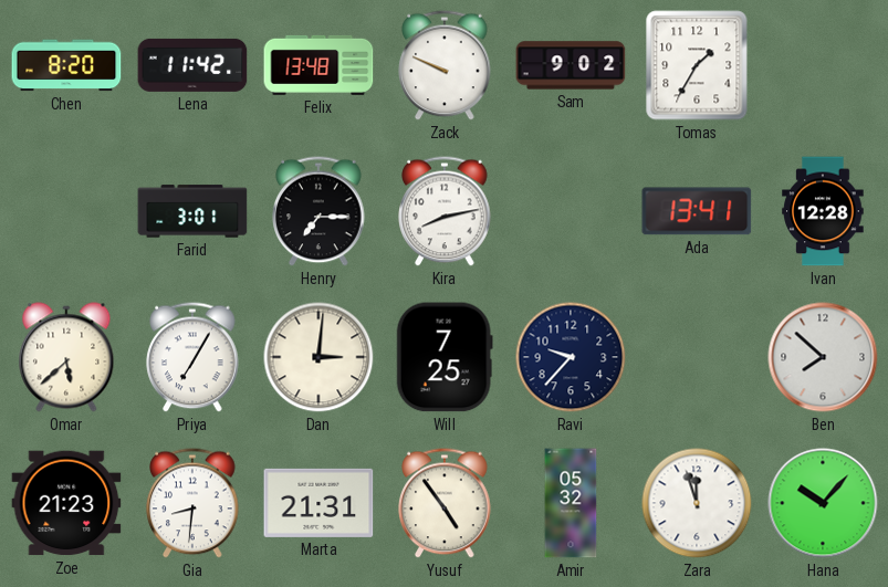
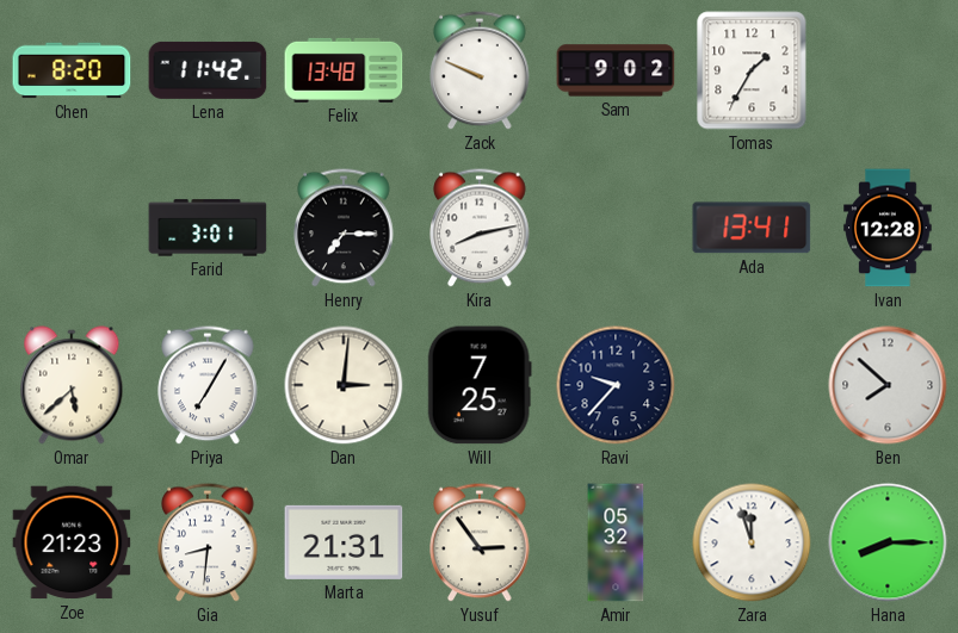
Yusuf: 4:54 -> 2:54
Hana: 10:07 -> 8:15
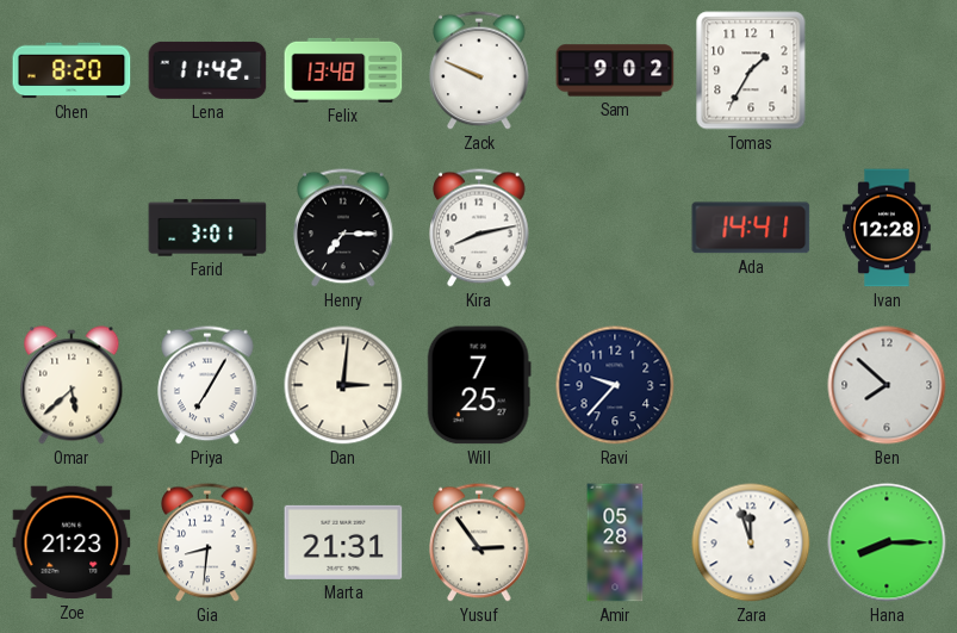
Ada: 13:41 -> 14:41
Amir: 05:32 -> 05:28
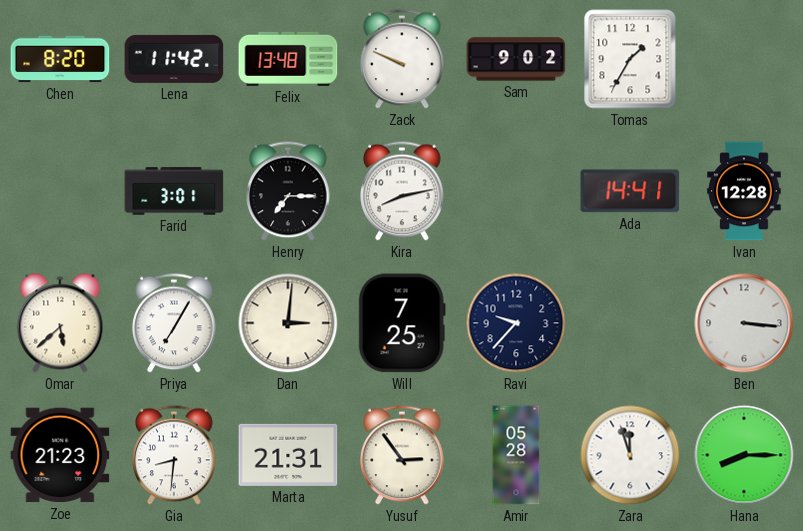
Ben: 7:52 -> 3:16
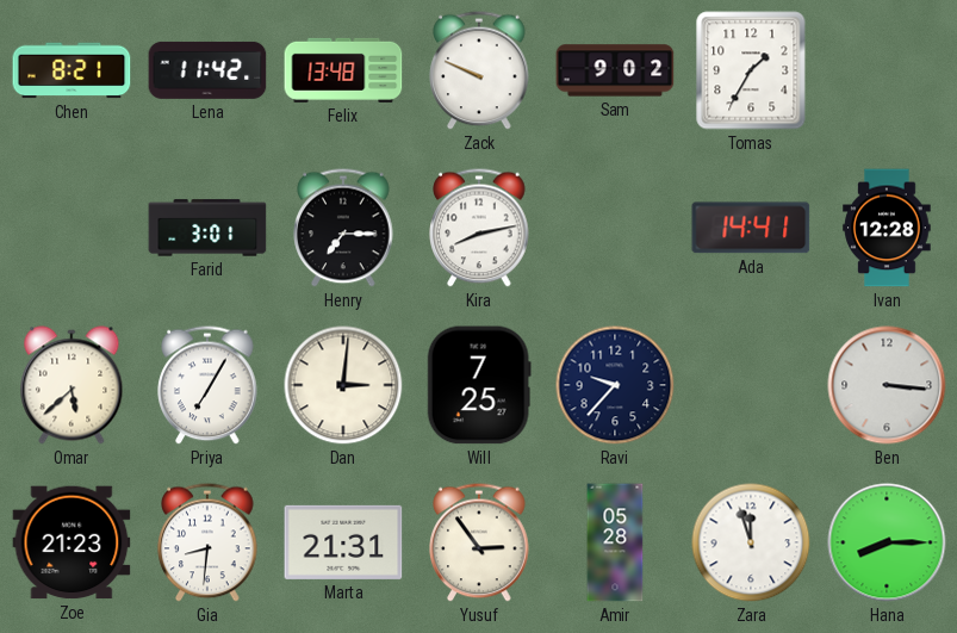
Chen: 8:20 -> 8:21
